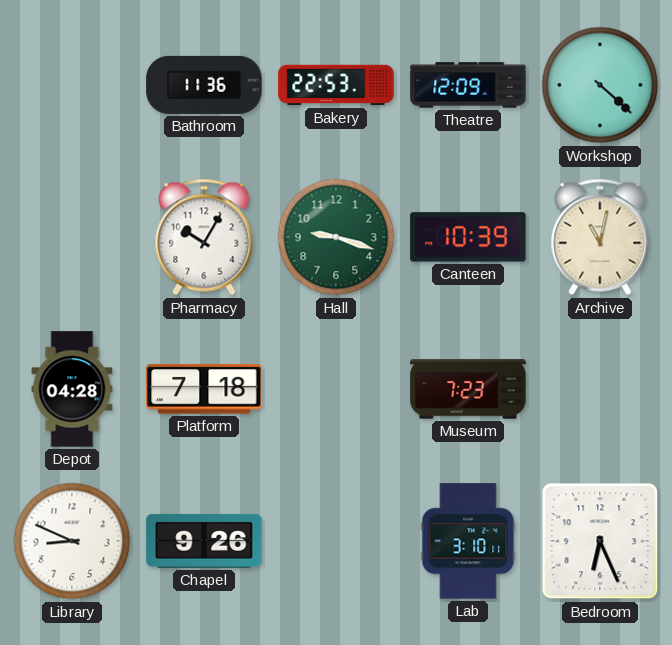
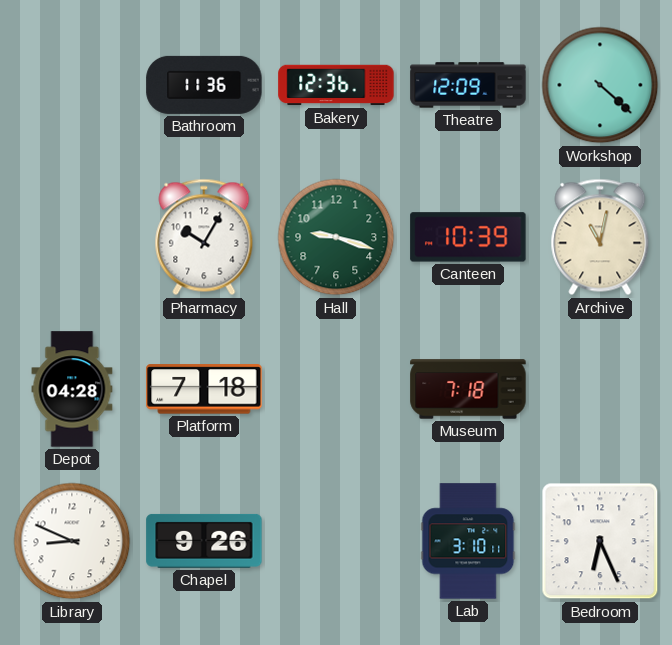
Bakery: 22:53 -> 12:36
Museum: 7:23 -> 7:18
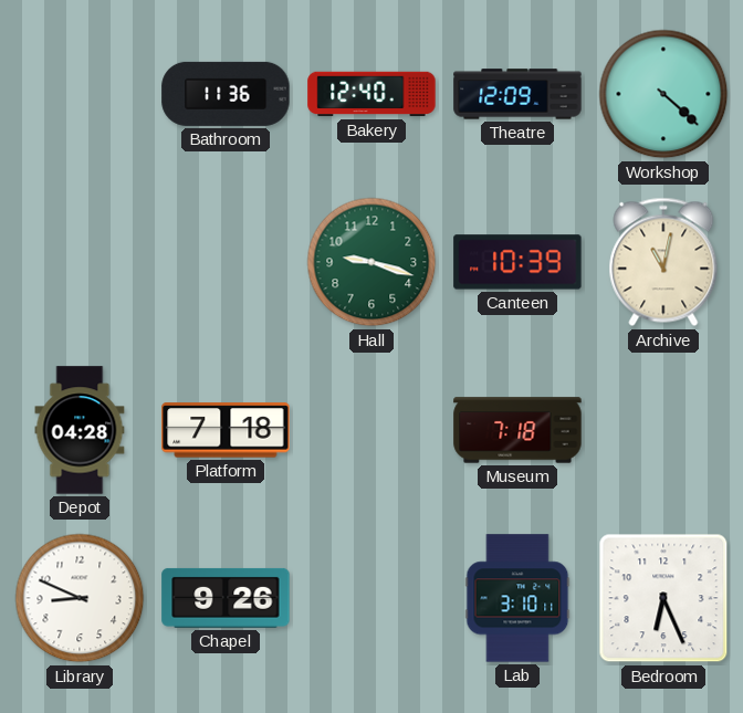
Bakery: 12:36 -> 12:40
Pharmacy: 10:05 -> none
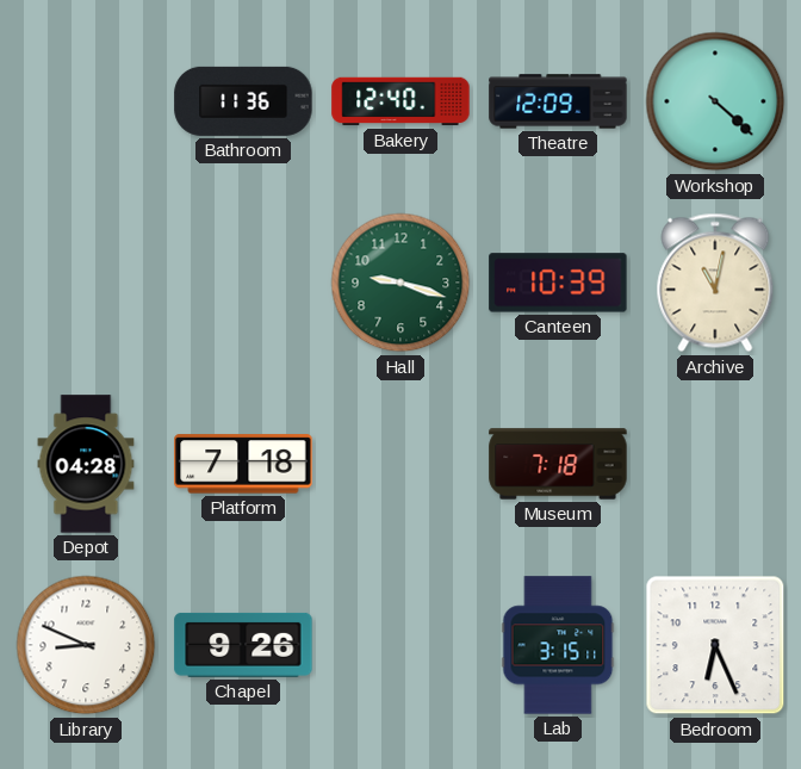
Lab: 3:10 -> 3:15
